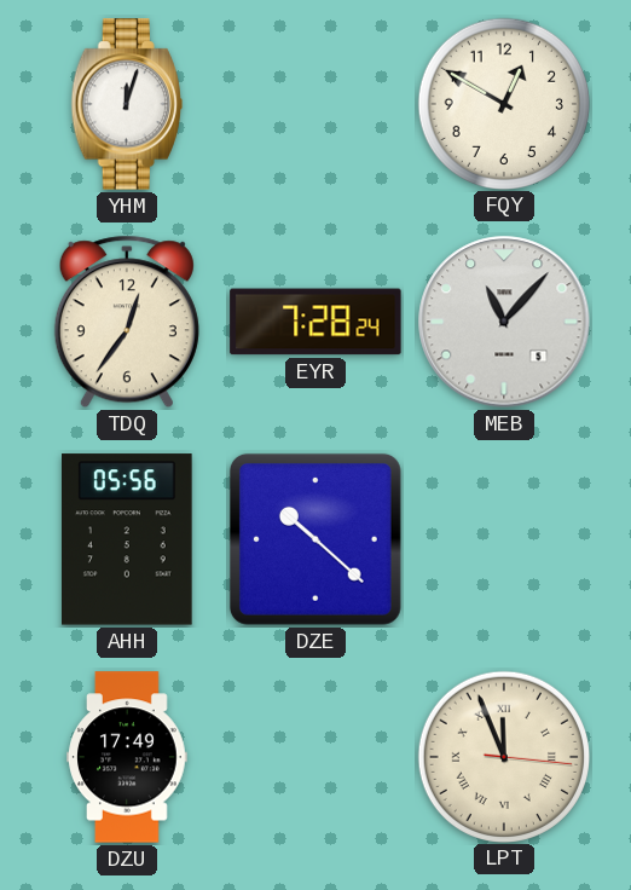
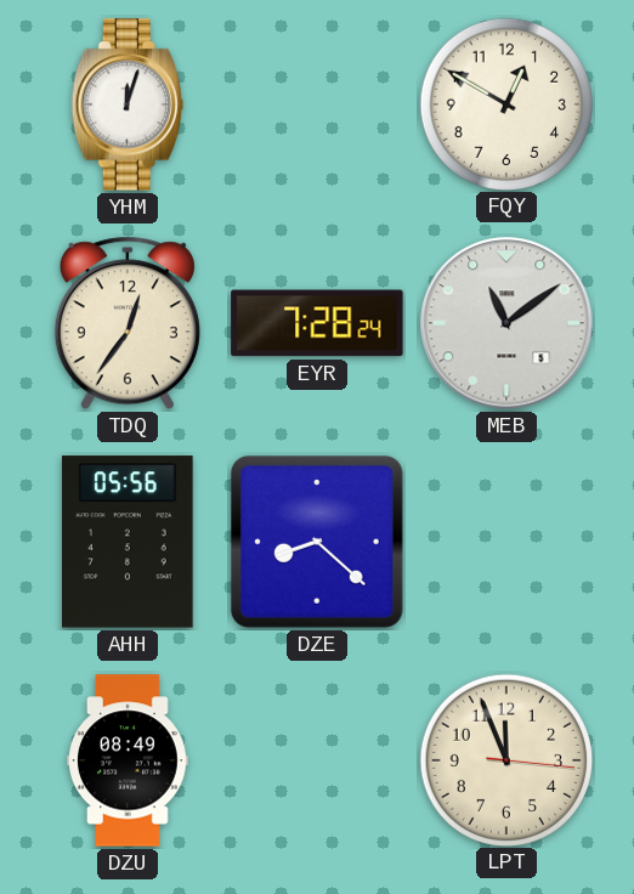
MEB: 11:07 -> 11:09
DZE: 10:22 -> 8:22
DZU: 17:49 -> 08:49
LPT numerals: Roman -> Arabic
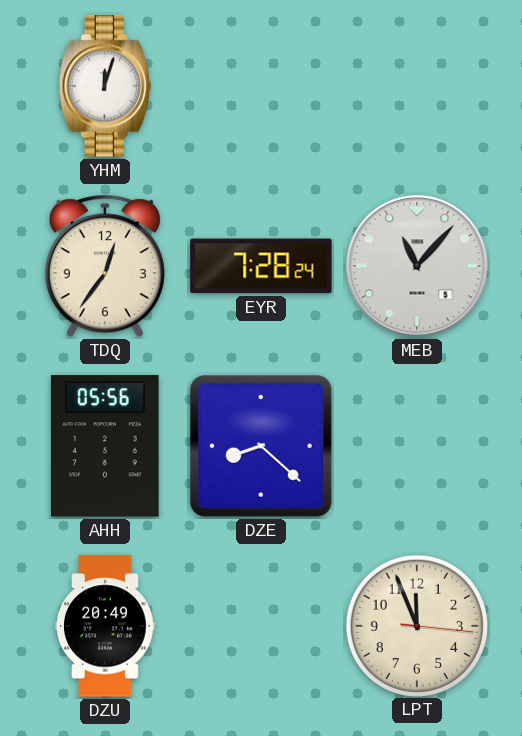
FQY: 12:50 -> none
MEB: 11:09 -> 11:07
DZU: 08:49 -> 20:49
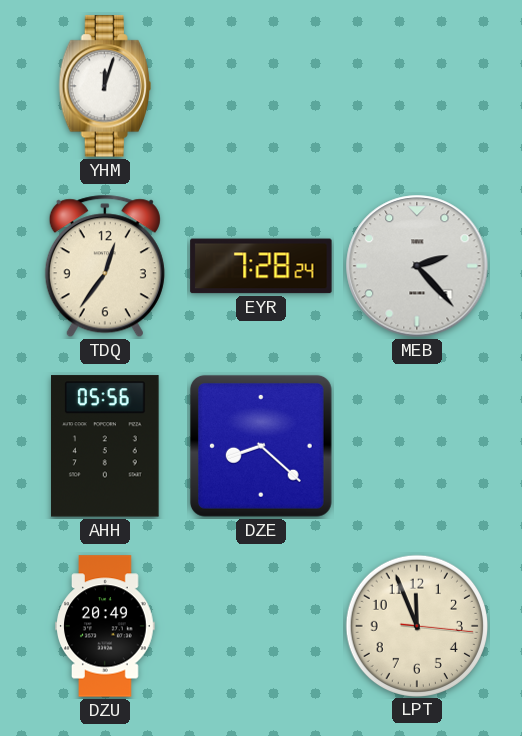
MEB: 11:07 -> 2:23
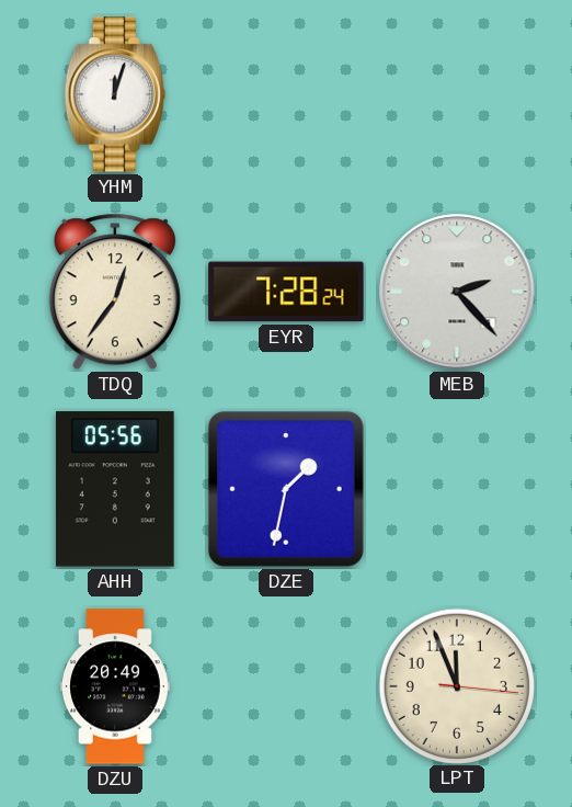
DZE: 8:22 -> 1:32
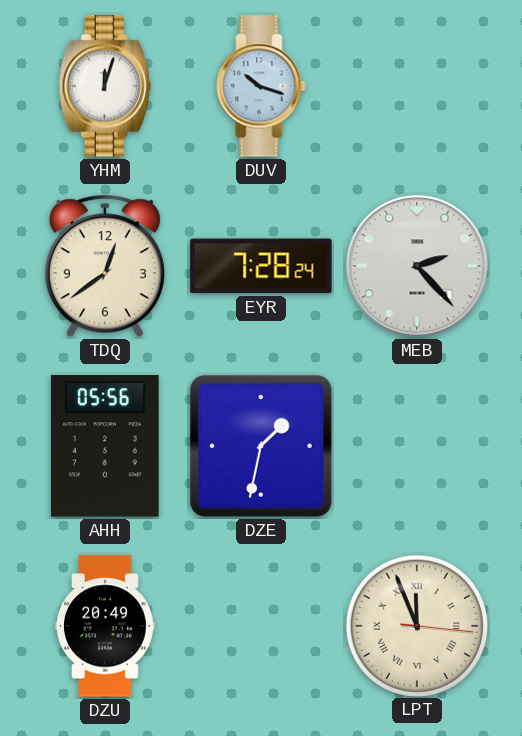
DUV: none -> 10:18
TDQ: 12:36 -> 12:39
LPT numerals: Arabic -> Roman
